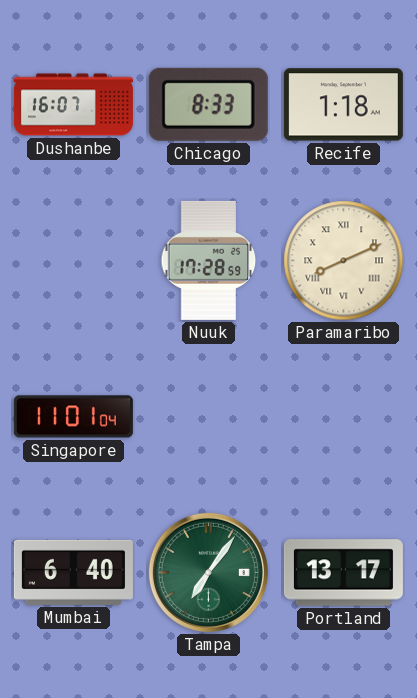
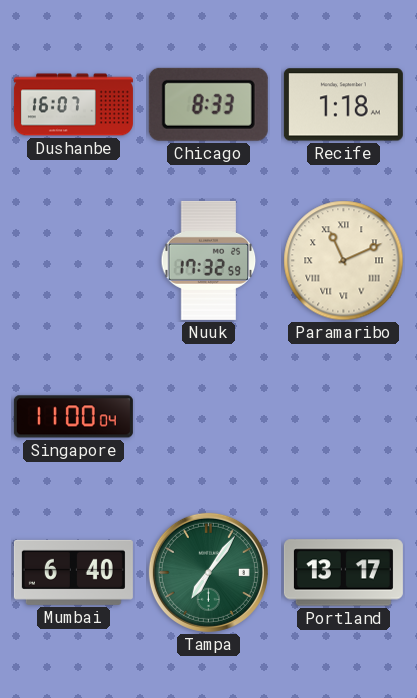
Nuuk: 17:28 -> 17:32
Paramaribo: 8:11 -> 11:11
Singapore: 11:01 -> 11:00
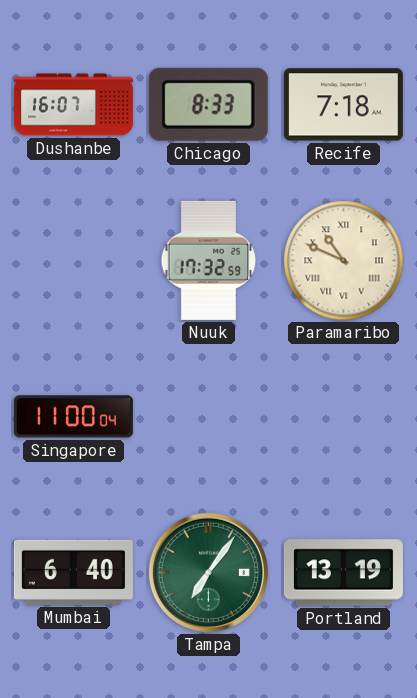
Recife: 1:18 -> 7:18
Paramaribo: 11:11 -> 10:49
Portland: 13:17 -> 13:19
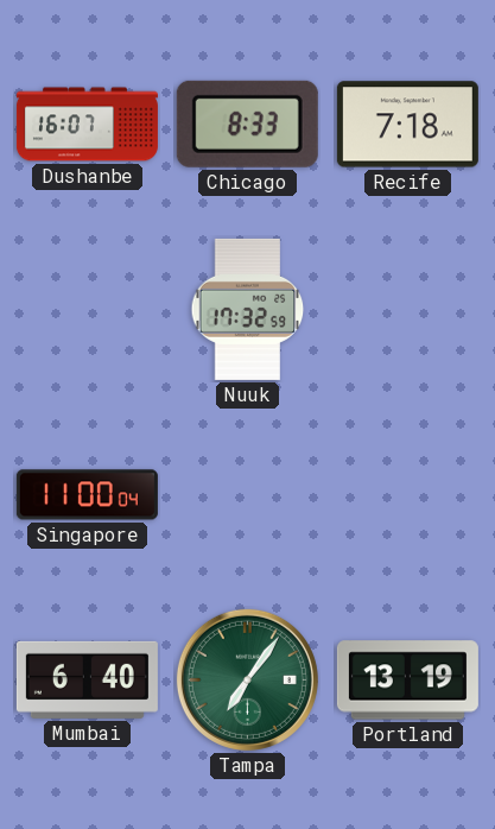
Paramaribo: 10:49 -> none
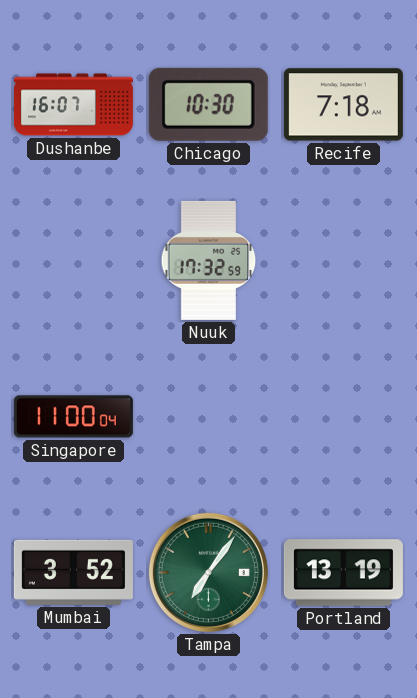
Chicago: 8:33 -> 10:30
Mumbai: 6:40 -> 3:52
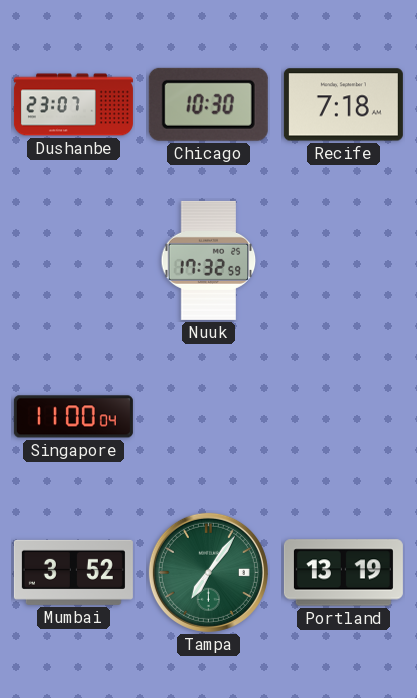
Dushanbe: 16:07 -> 23:07
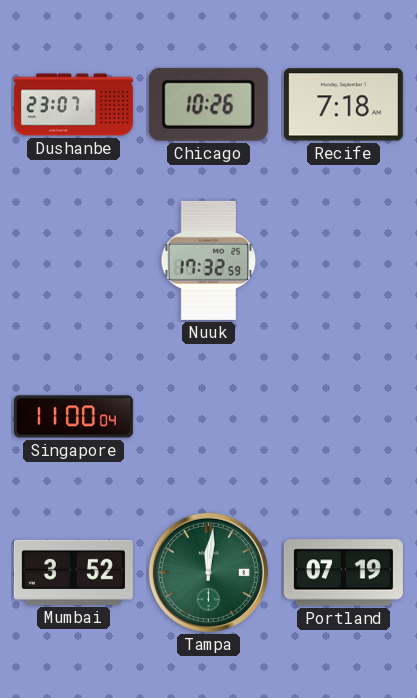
Chicago: 10:30 -> 10:26
Tampa: 7:06 -> 12:01
Portland: 13:19 -> 07:19
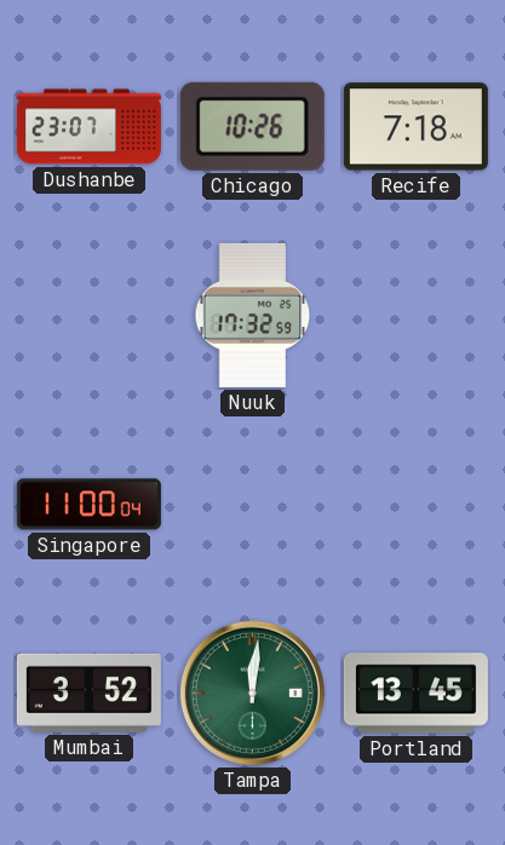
Portland: 07:19 -> 13:45
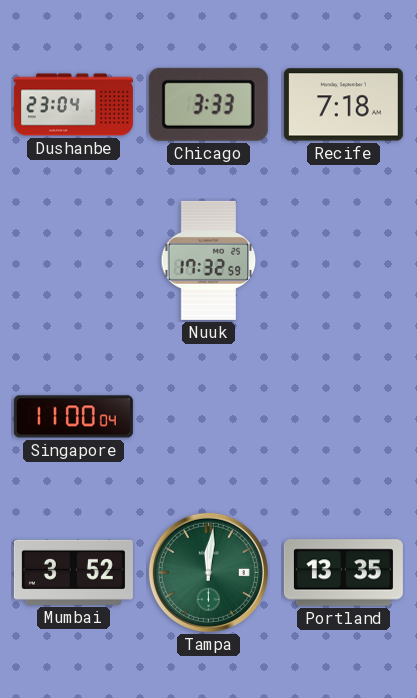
Dushanbe: 23:07 -> 23:04
Chicago: 10:26 -> 3:33
Portland: 13:45 -> 13:35
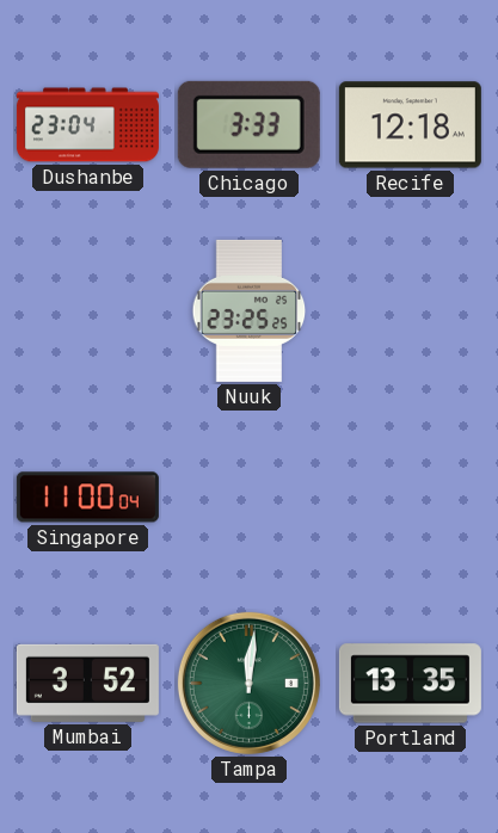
Recife: 7:18 -> 12:18
Nuuk: 17:32 -> 23:25
